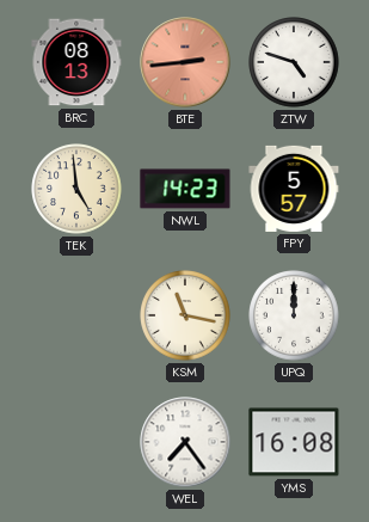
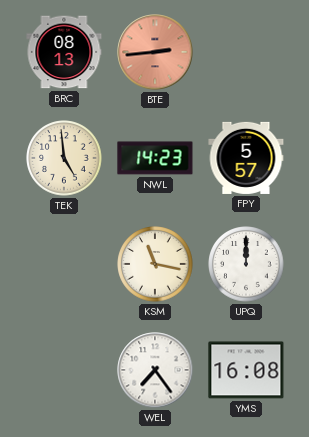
ZTW: 4:48 -> none
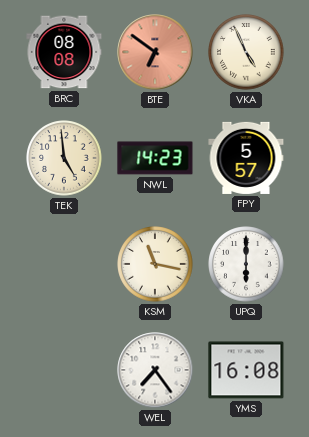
BRC: 08:13 -> 08:08
BTE: 2:44 -> 6:51
VKA: none -> 4:56
UPQ: 12:00 -> 6:00
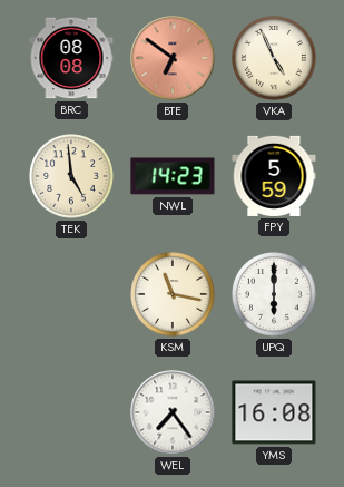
FPY: 5:57 -> 5:59
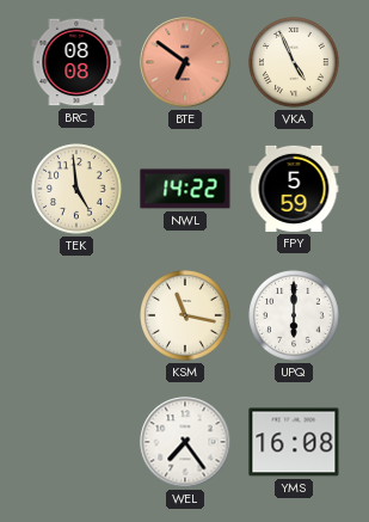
NWL: 14:23 -> 14:22
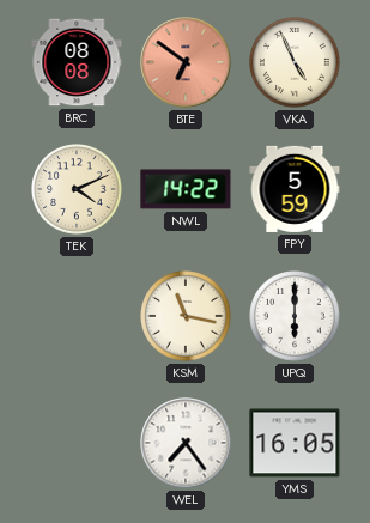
TEK: 4:59 -> 4:11
YMS: 16:08 -> 16:05
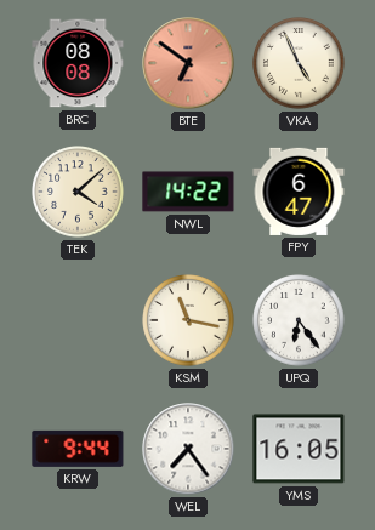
TEK: 4:11 -> 4:08
FPY: 5:59 -> 6:47
UPQ: 6:00 -> 6:24
KRW: none -> 9:44
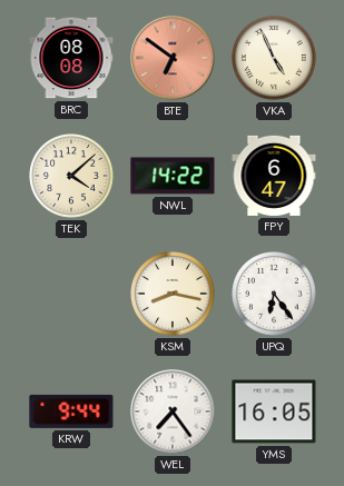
KSM: 11:17 -> 8:17
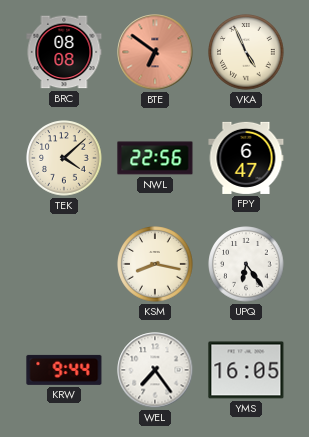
NWL: 14:22 -> 22:56
